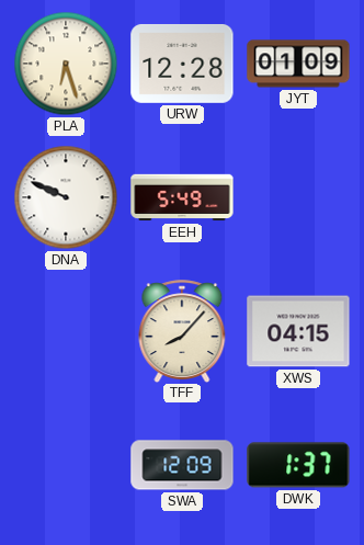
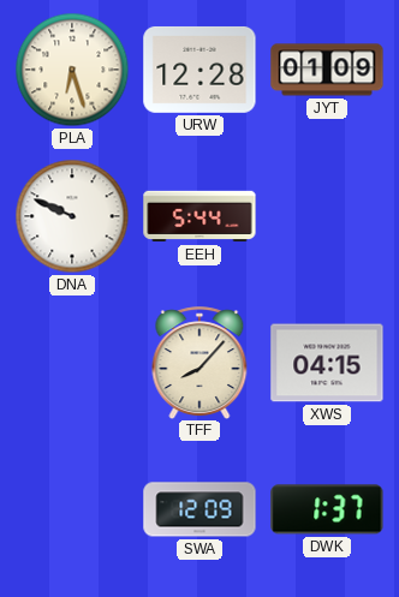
EEH: 5:49 -> 5:44
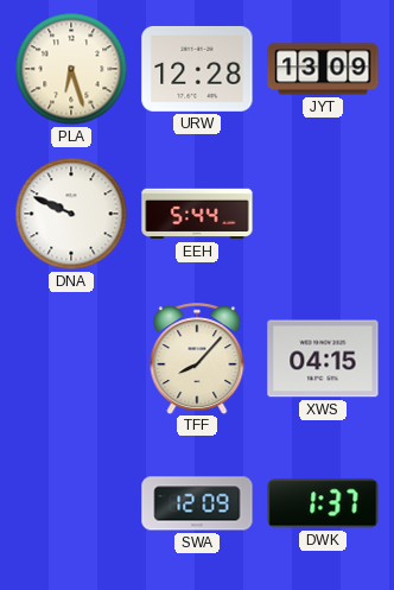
JYT: 01:09 -> 13:09
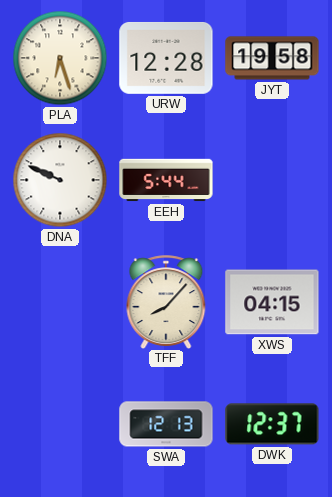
JYT: 13:09 -> 19:58
SWA: 12:09 -> 12:13
DWK: 1:37 -> 12:37
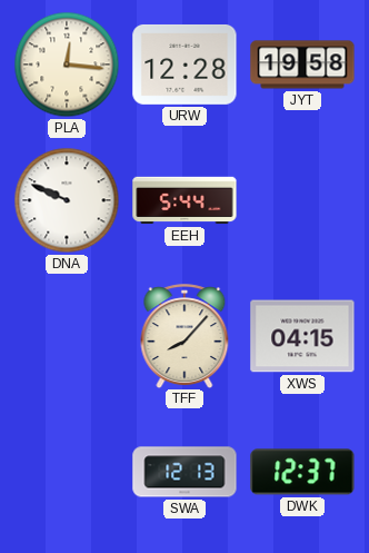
PLA: 6:27 -> 12:16
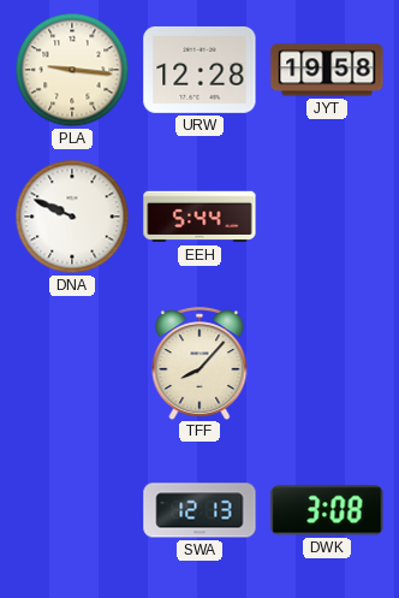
PLA: 12:16 -> 9:16
XWS: 04:15 -> none
DWK: 12:37 -> 3:08
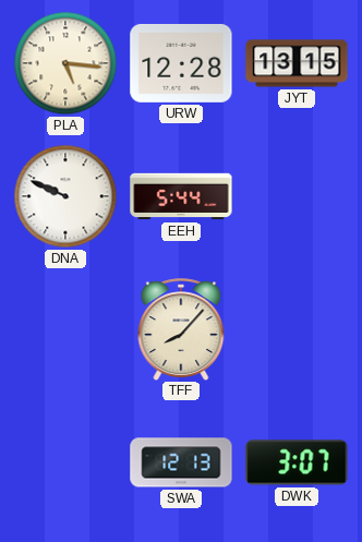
PLA: 9:16 -> 5:16
JYT: 19:58 -> 13:15
DWK: 3:08 -> 3:07
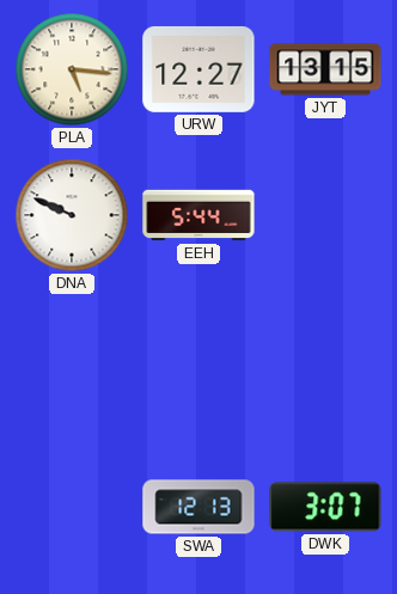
URW: 12:28 -> 12:27
TFF: 8:07 -> none
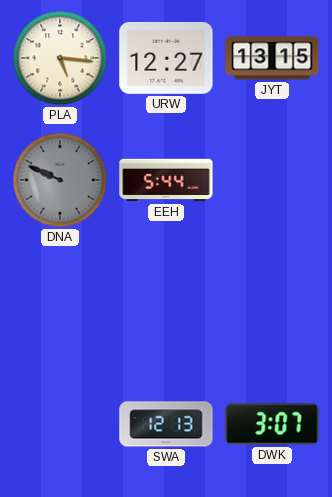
DNA dial: white -> grey
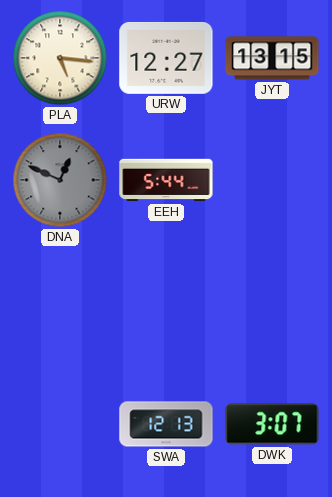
DNA: 9:49 -> 12:49
